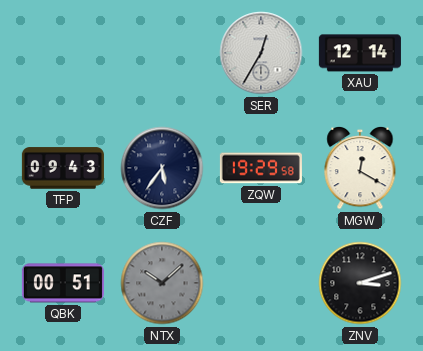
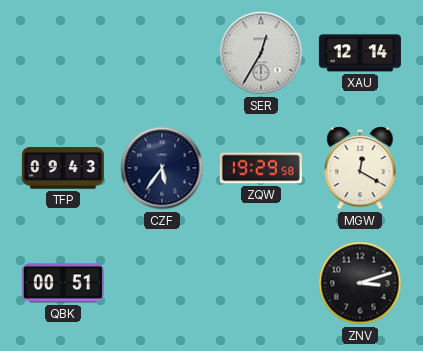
NTX: 10:08 -> none
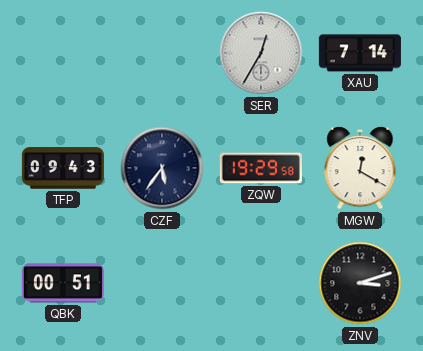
XAU: 12:14 -> 7:14
